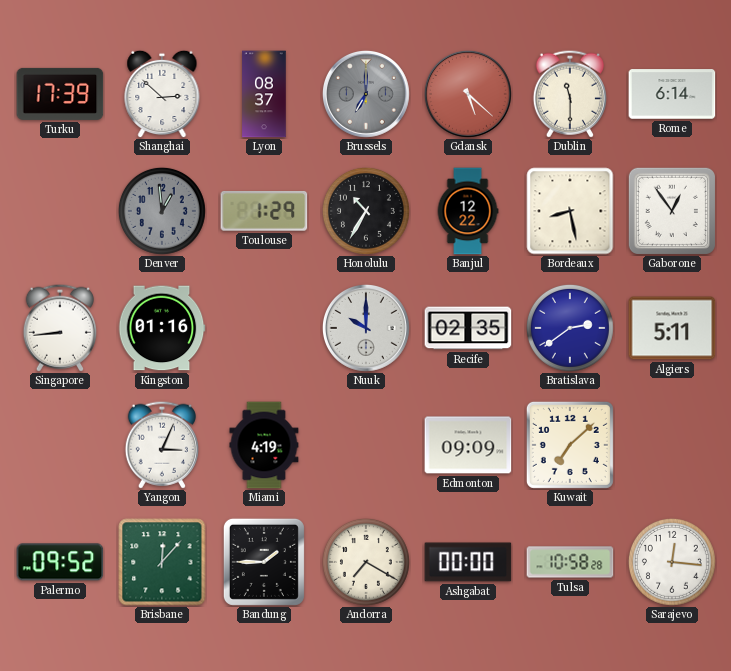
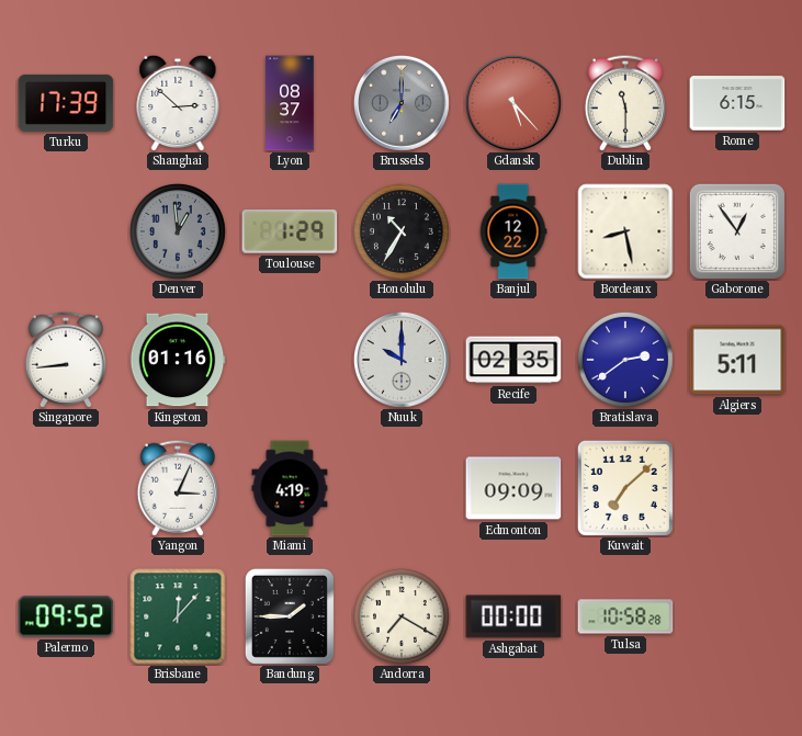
Gdansk: 5:22 -> 5:23
Rome: 6:14 -> 6:15
Sarajevo: 12:16 -> none
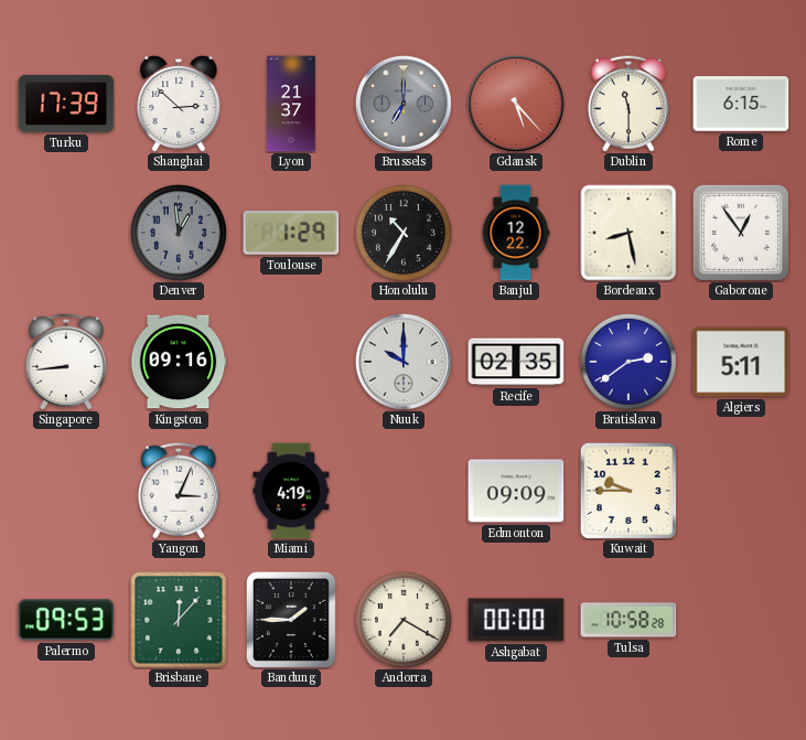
Lyon: 08:37 -> 21:37
Kingston: 01:16 -> 09:16
Kuwait: 7:08 -> 9:45
Palermo: 09:52 -> 09:53
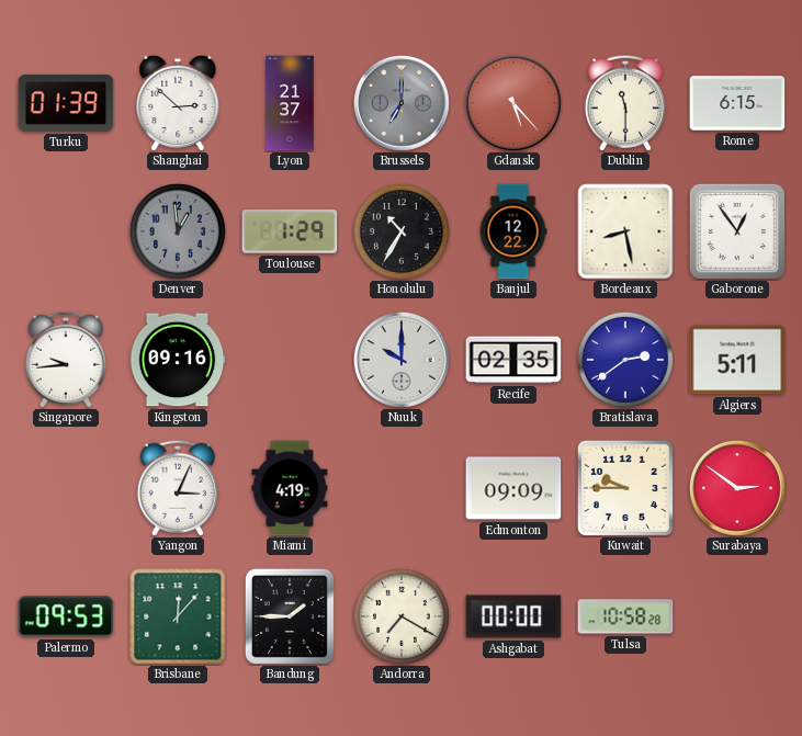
Turku: 17:39 -> 01:39
Singapore: 8:44 -> 9:44
Surabaya: none -> 2:51
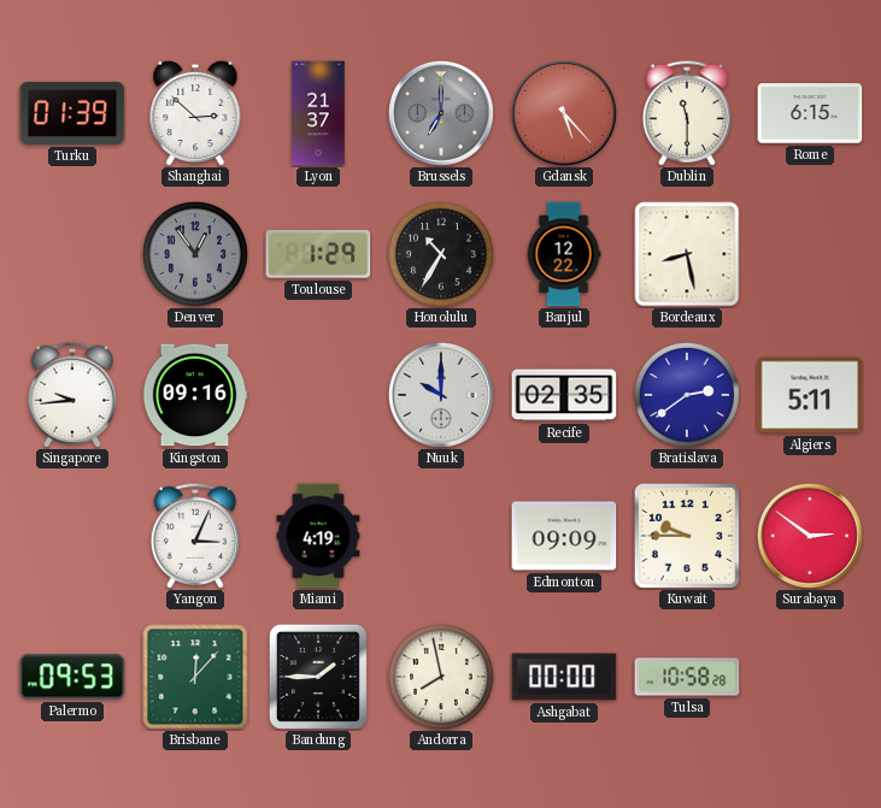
Denver: 12:59 -> 12:54
Gaborone: 12:54 -> none
Andorra: 7:20 -> 7:58
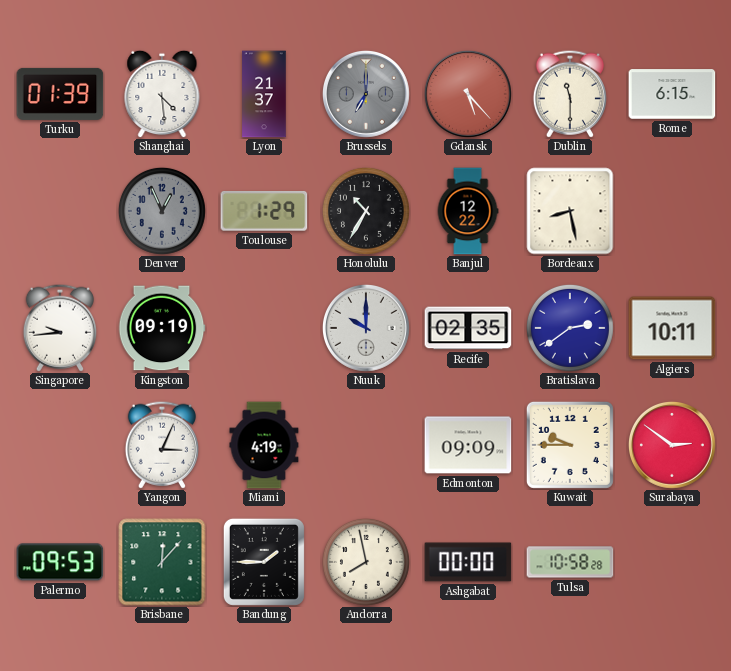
Shanghai: 2:52 -> 4:29
Denver: 12:54 -> 12:56
Kingston: 09:16 -> 09:19
Algiers: 5:11 -> 10:11
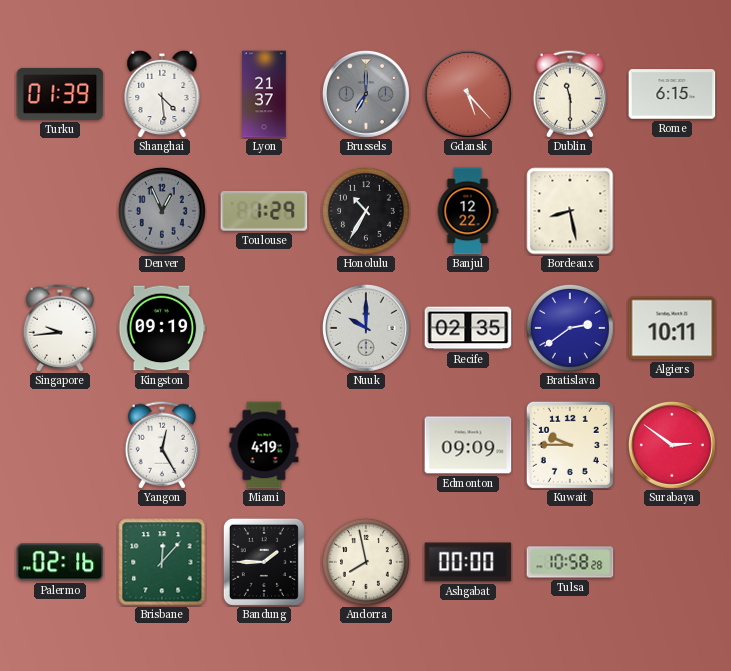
Yangon: 3:04 -> 12:25
Palermo: 09:53 -> 02:16
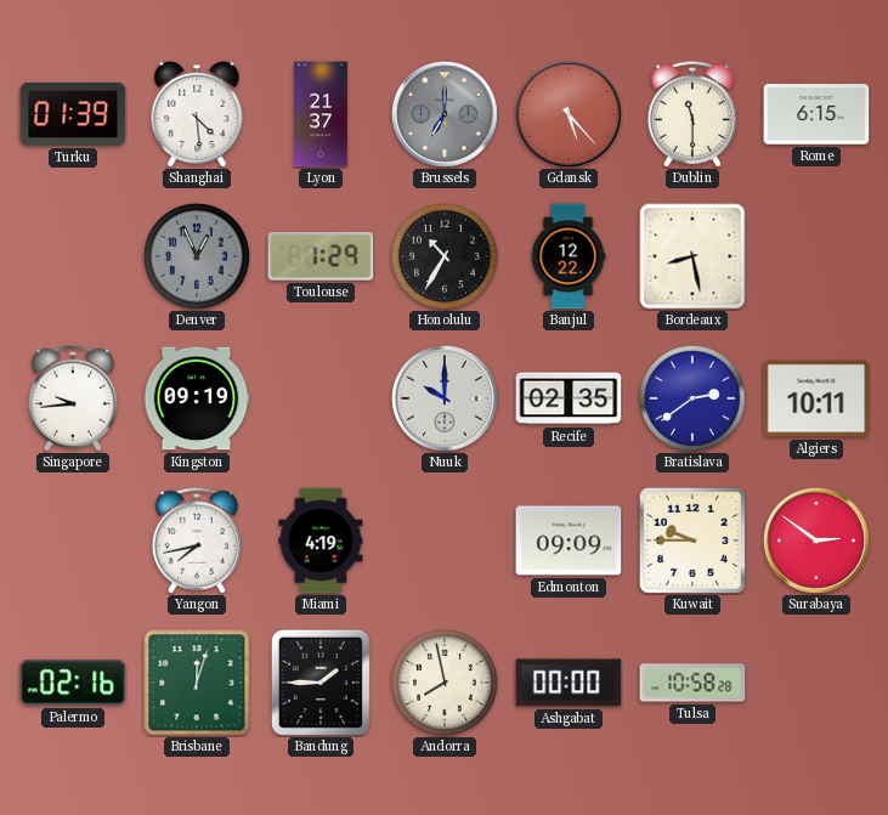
Yangon: 12:25 -> 7:43
Brisbane: 12:07 -> 12:03
